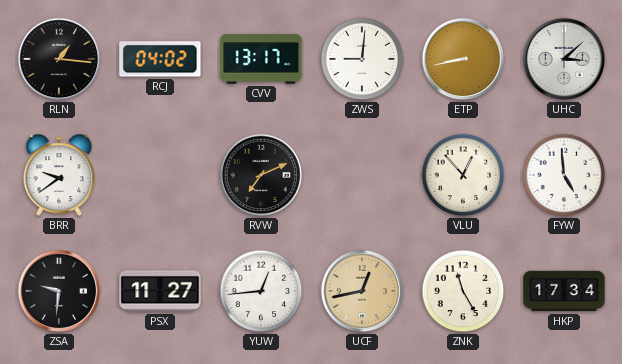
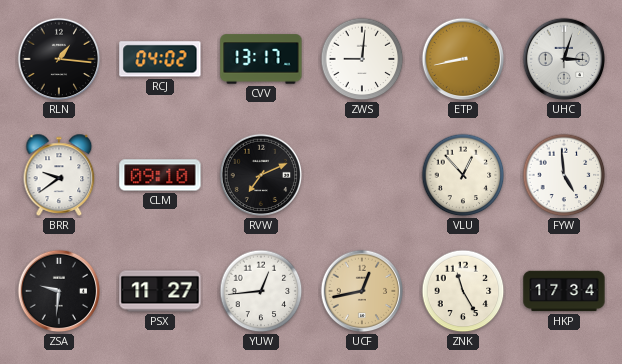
UHC: 3:08 -> 3:03
CLM: none -> 09:10
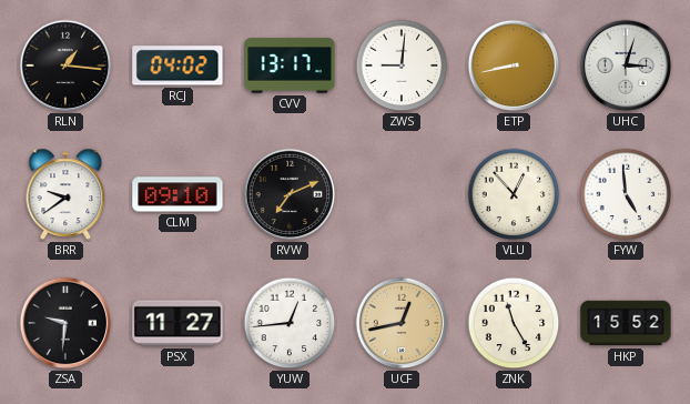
HKP: 17:34 -> 15:52
